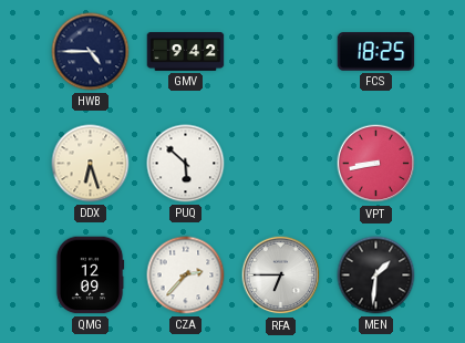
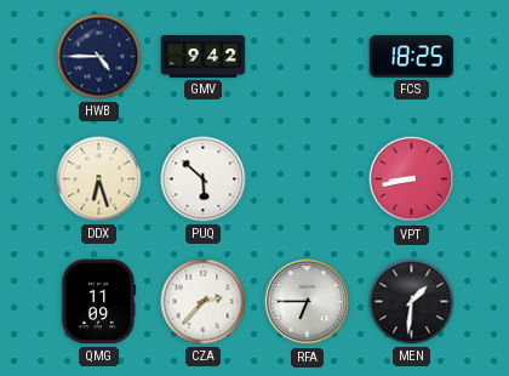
QMG: 12:09 -> 11:09
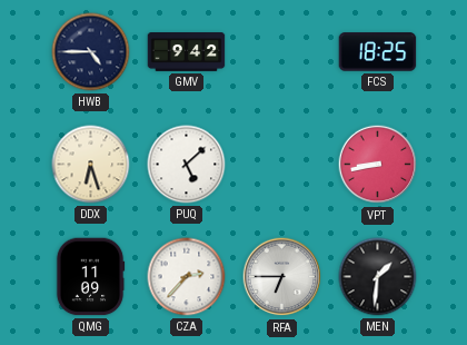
PUQ: 5:52 -> 5:08
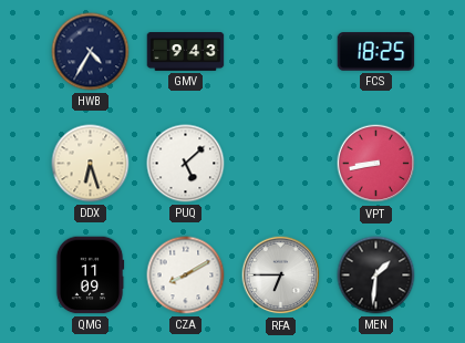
HWB: 4:45 -> 4:35
GMV: 9:42 -> 9:43
CZA: 2:37 -> 8:10
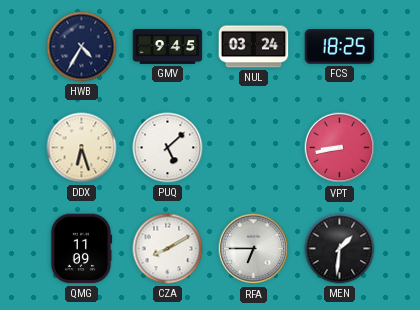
GMV: 9:43 -> 9:45
NUL: none -> 03:24
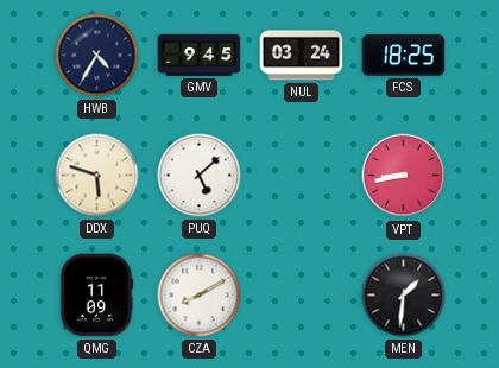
DDX: 6:27 -> 5:48
RFA: 6:45 -> none
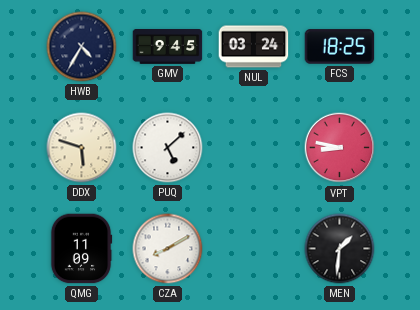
VPT: 8:43 -> 8:47
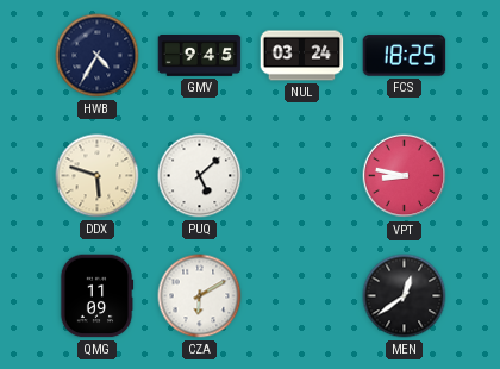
CZA: 8:10 -> 6:10
MEN: 1:31 -> 12:39
